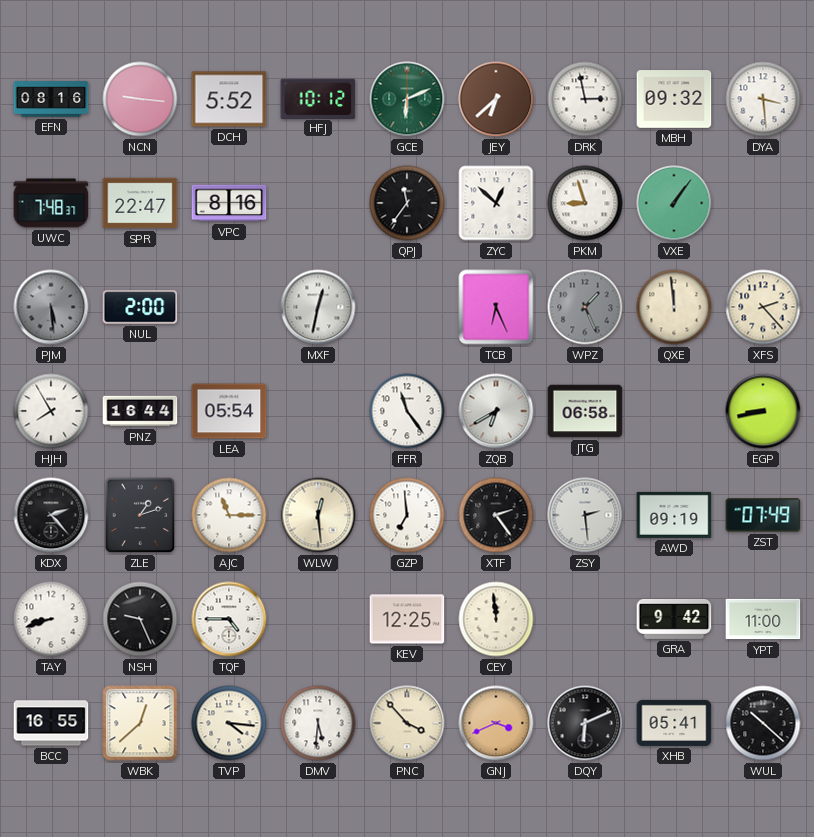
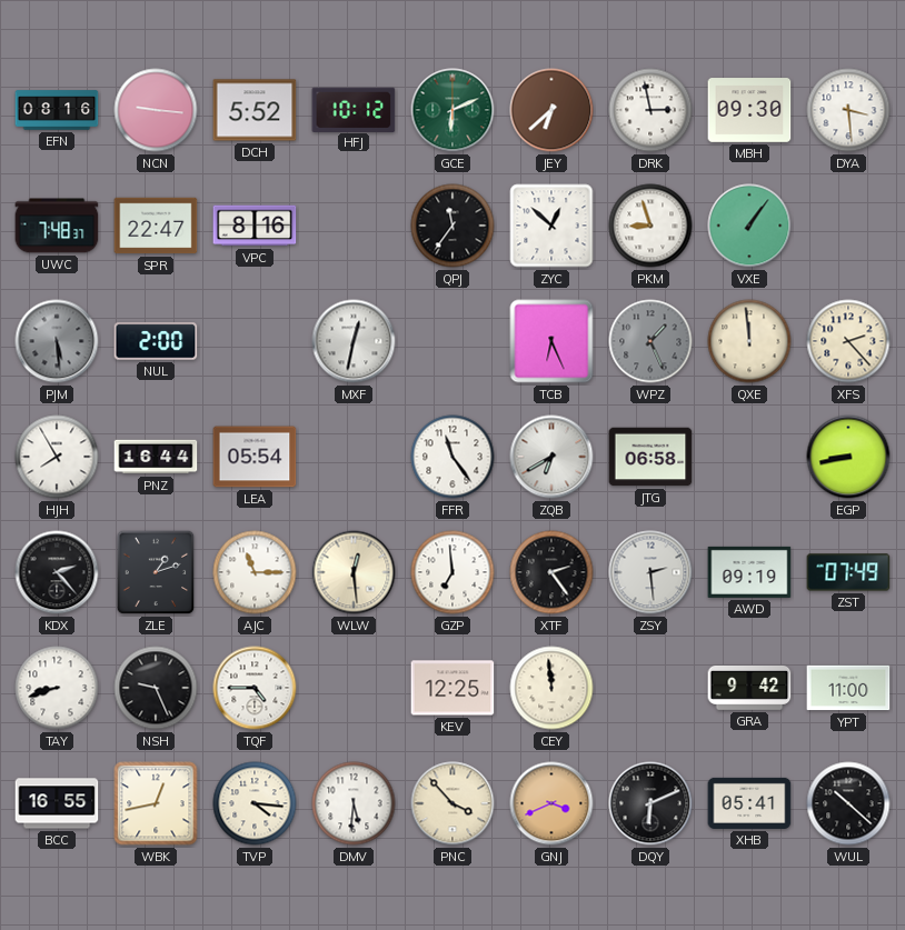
MBH: 09:32 -> 09:30
WBK: 12:38 -> 12:43
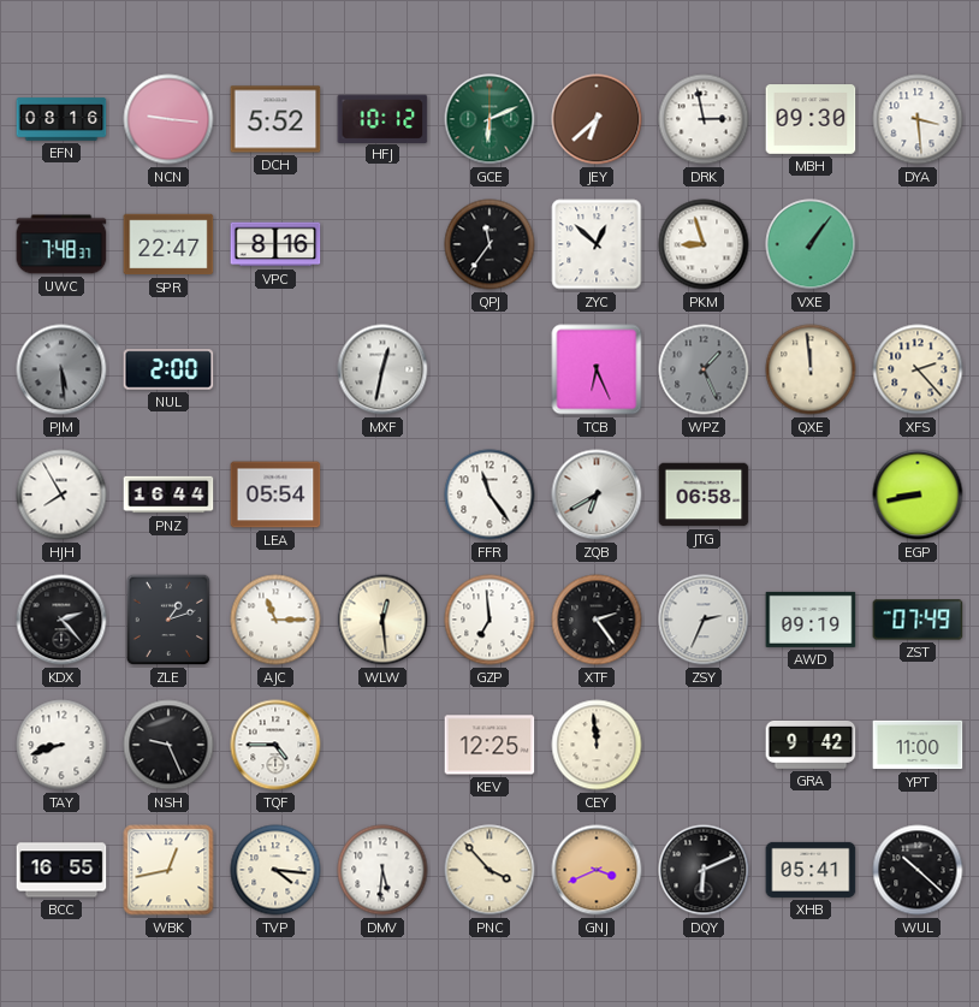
ZSY: 2:29 -> 2:34
